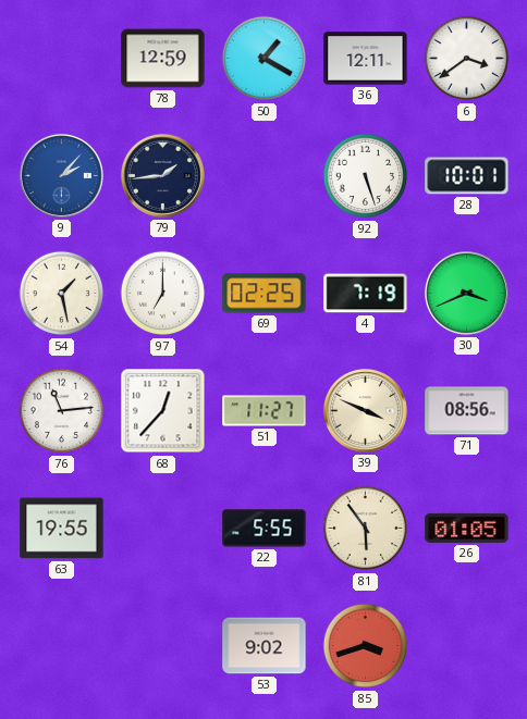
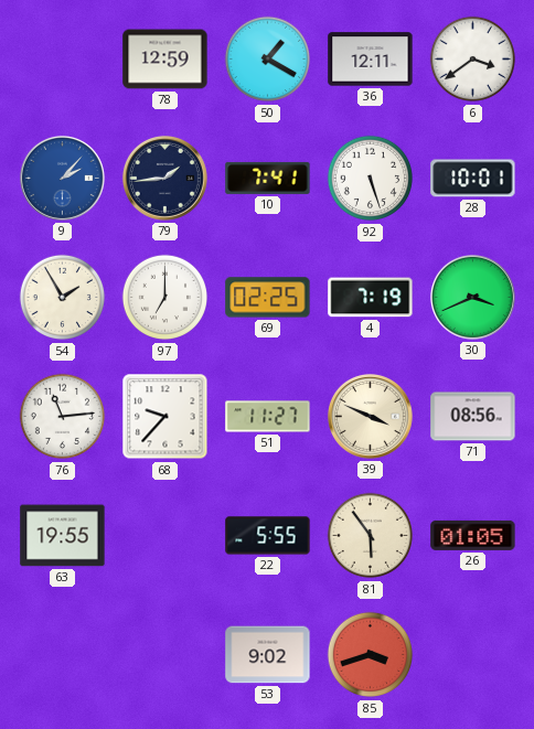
10: none -> 7:41
54: 1:28 -> 1:55
68: 12:37 -> 9:37
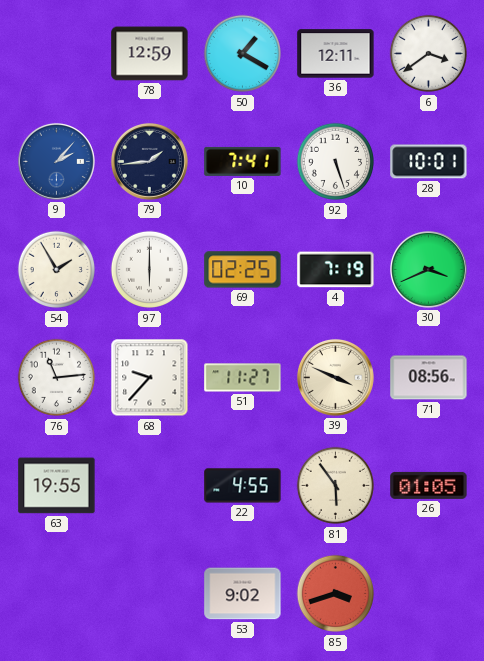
97: 7:00 -> 6:00
22: 5:55 -> 4:55
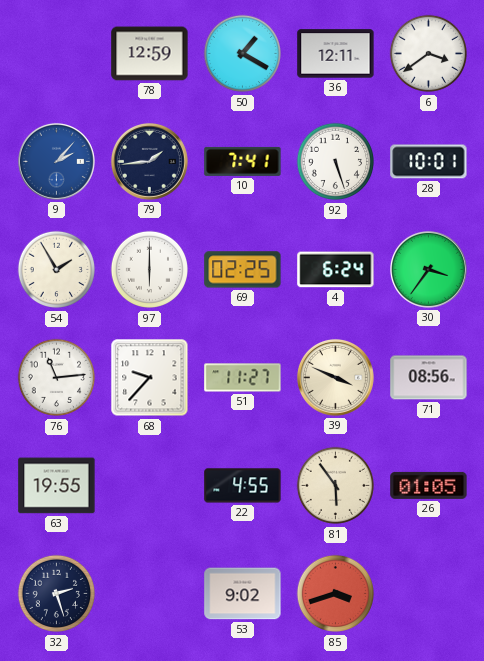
4: 7:19 -> 6:24
30: 3:41 -> 3:36
32: none -> 2:27
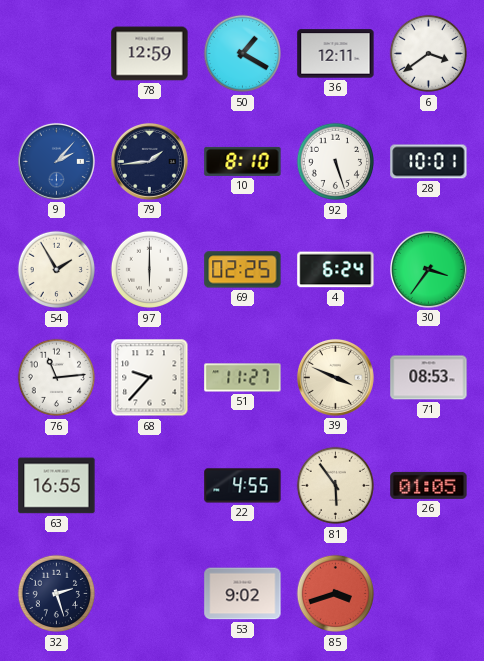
10: 7:41 -> 8:10
71: 08:56 -> 08:53
63: 19:55 -> 16:55
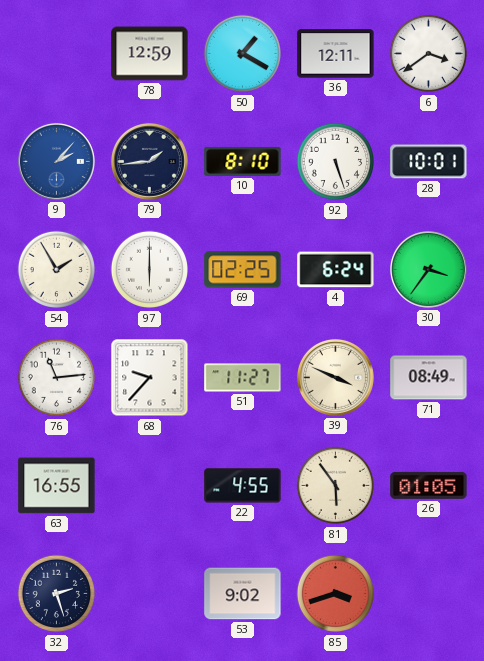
71: 08:53 -> 08:49
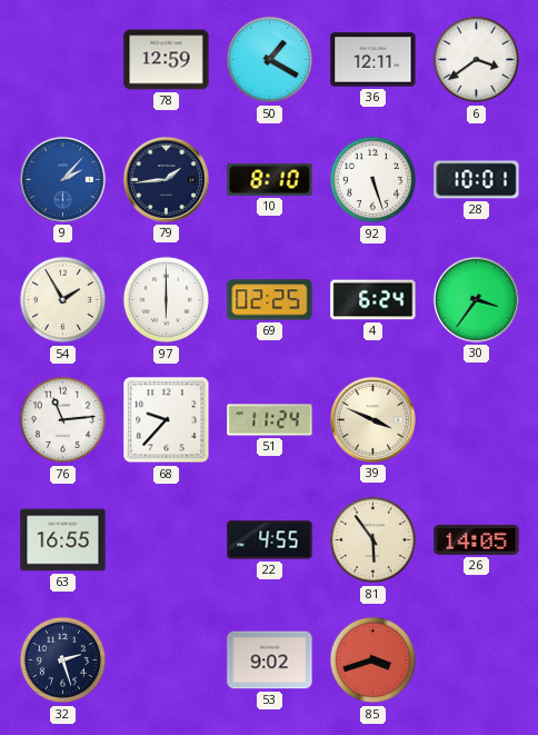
51: 11:27 -> 11:24
71: 08:49 -> none
26: 01:05 -> 14:05
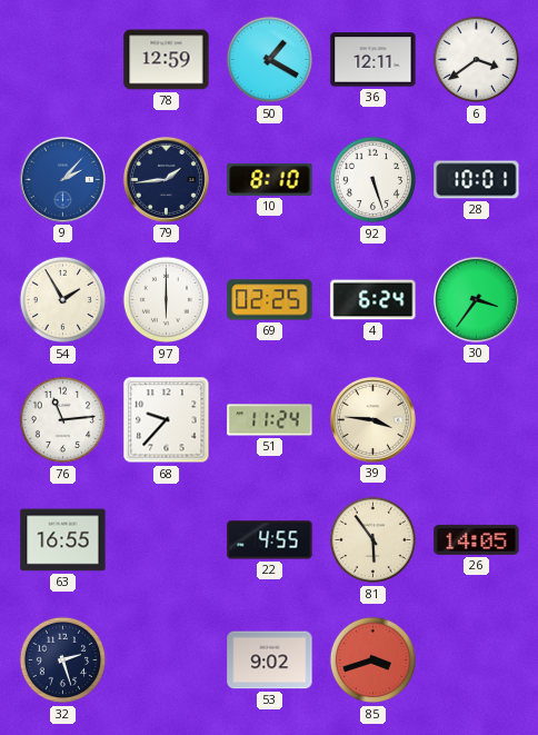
39: 3:49 -> 3:46
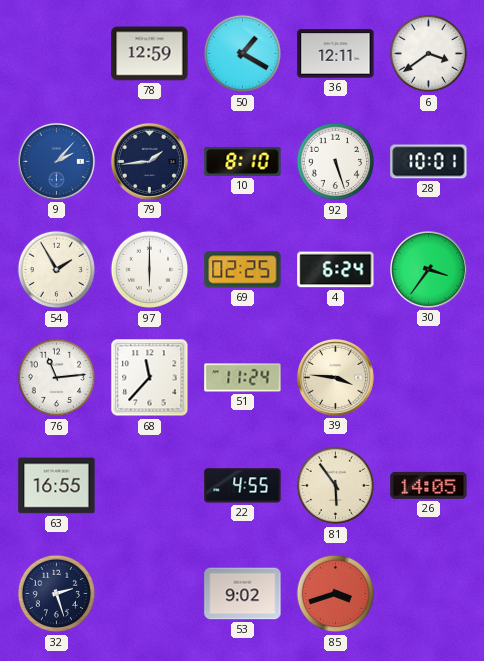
68: 9:37 -> 11:37
